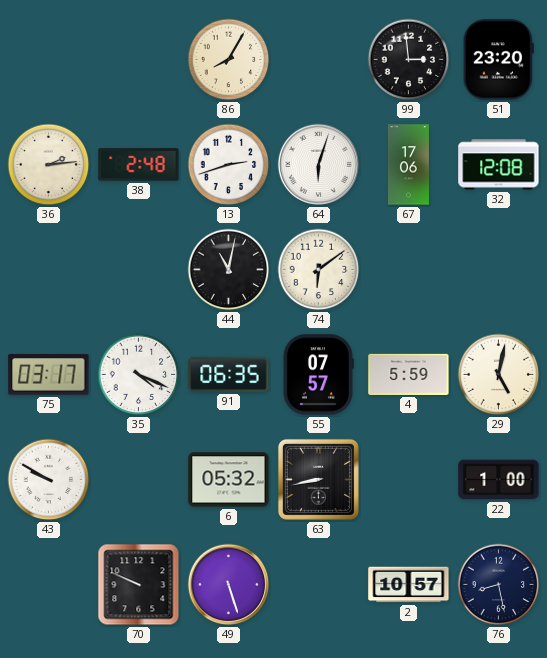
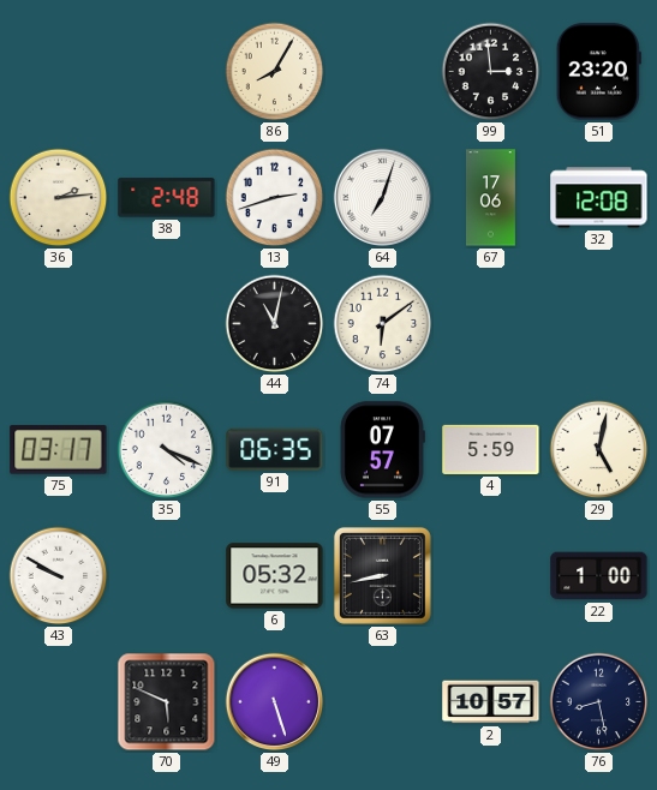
64: 6:03 -> 7:03
70: 9:49 -> 5:49
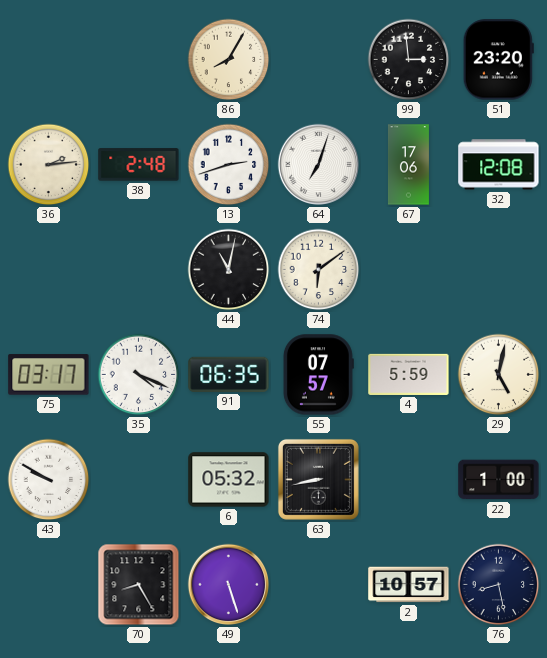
70: 5:49 -> 8:25
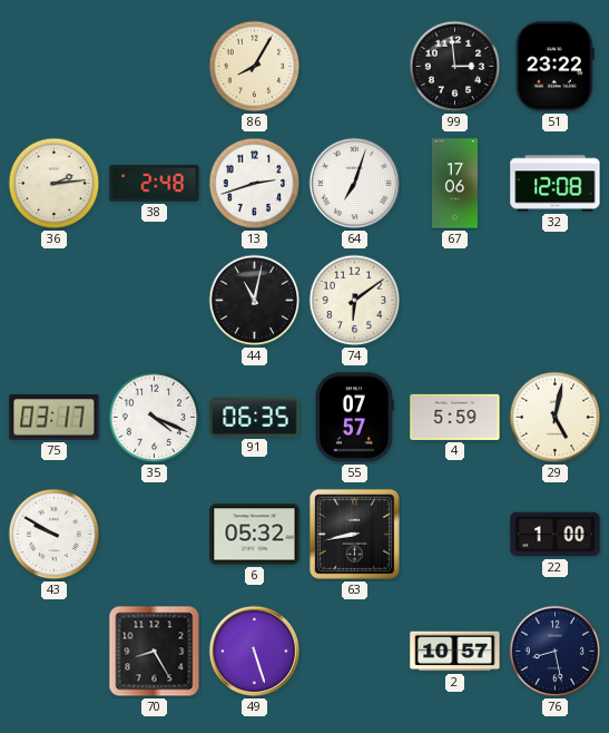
51: 23:20 -> 23:22
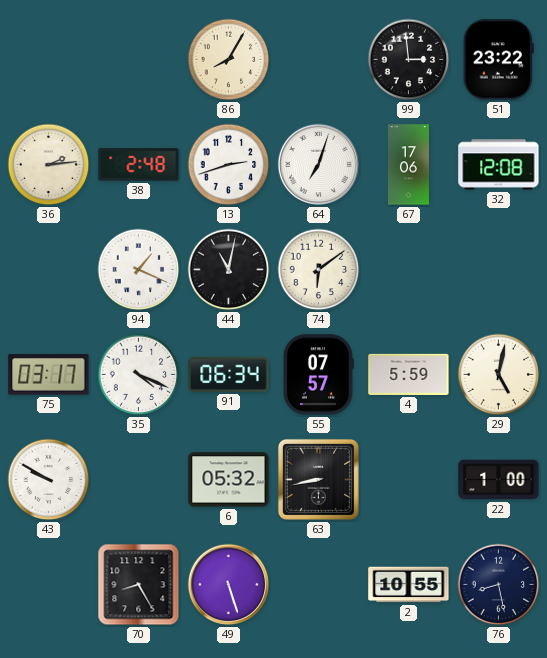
94: none -> 1:19
91: 06:35 -> 06:34
2: 10:57 -> 10:55
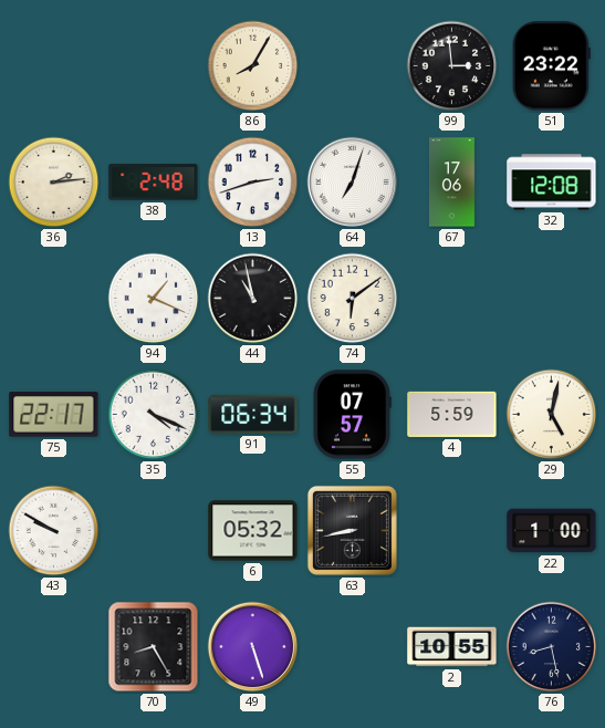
44: 11:02 -> 10:58
75: 03:17 -> 22:17
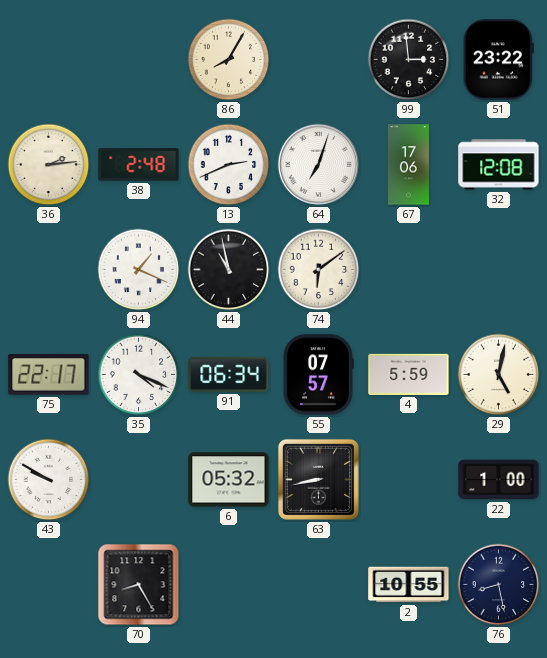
13: 2:42 -> 2:41
49: 5:27 -> none
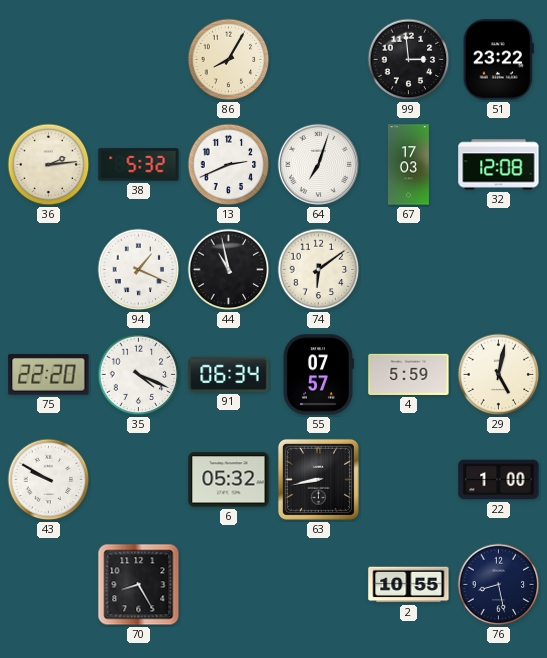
38: 2:48 -> 5:32
67: 17:06 -> 17:03
75: 22:17 -> 22:20
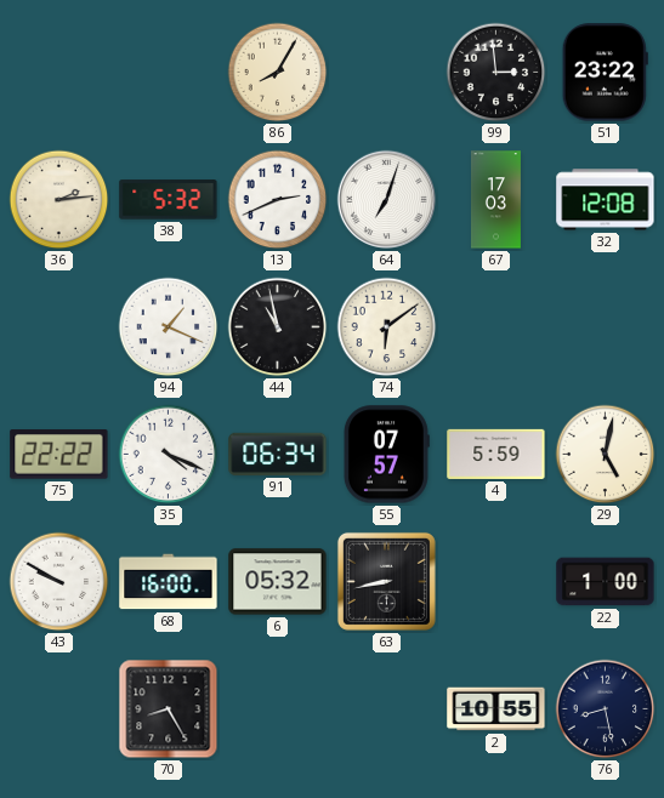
75: 22:20 -> 22:22
68: none -> 16:00
